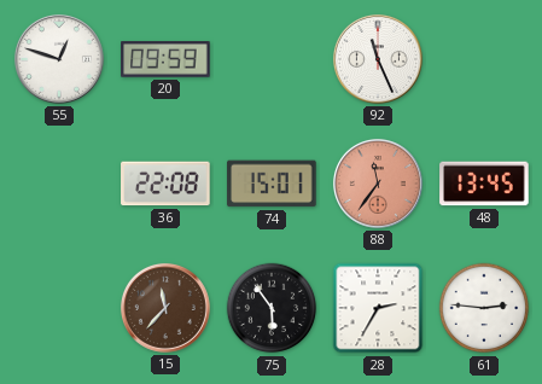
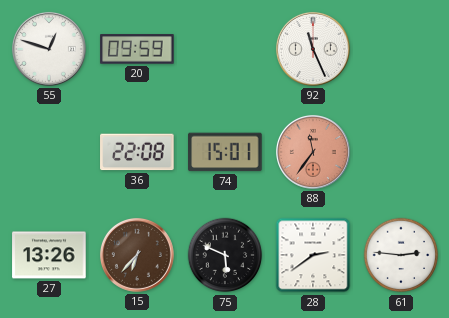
48: 13:45 -> none
27: none -> 13:26
15: 11:37 -> 6:37
75: 5:54 -> 5:49
28: 2:35 -> 2:39
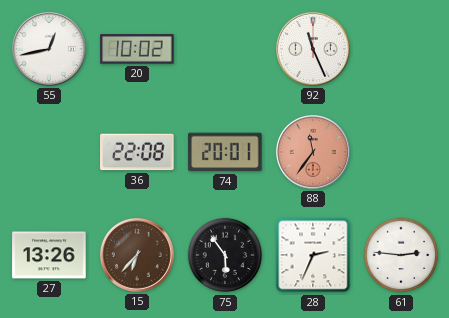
55: 12:48 -> 12:43
20: 09:59 -> 10:02
74: 15:01 -> 20:01
75: 5:49 -> 5:54
28: 2:39 -> 2:34
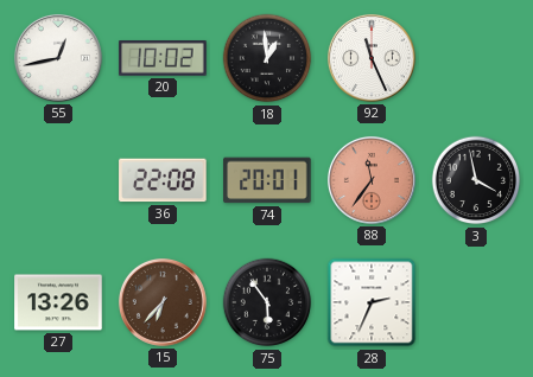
18: none -> 12:59
3: none -> 3:58
61: 2:46 -> none
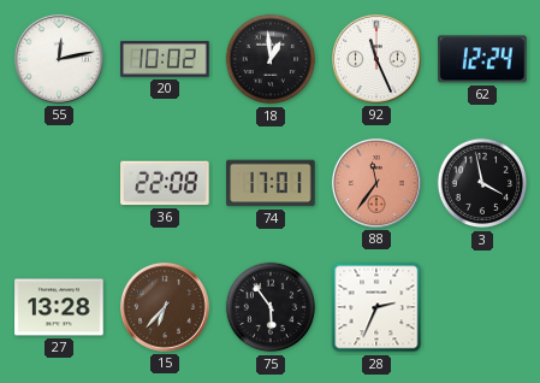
55: 12:43 -> 12:13
62: none -> 12:24
74: 20:01 -> 17:01
27: 13:26 -> 13:28
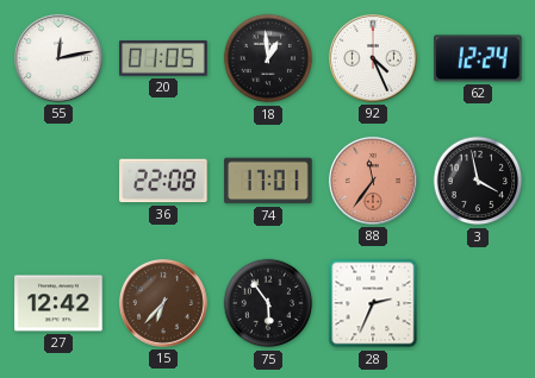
20: 10:02 -> 01:05
92: 11:26 -> 4:26
27: 13:28 -> 12:42
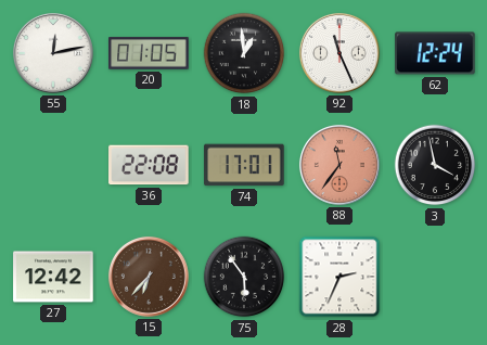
92: 4:26 -> 11:26
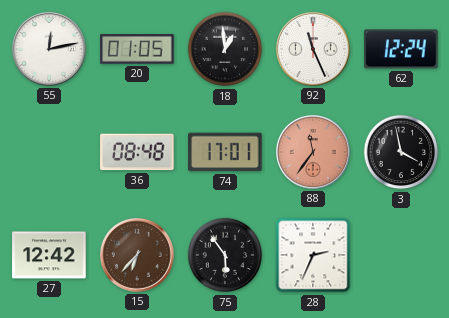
36: 22:08 -> 08:48
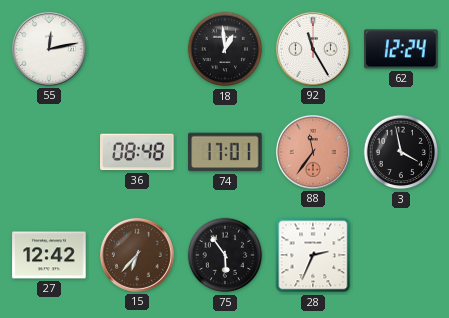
20: 01:05 -> none
92: 11:26 -> 11:25
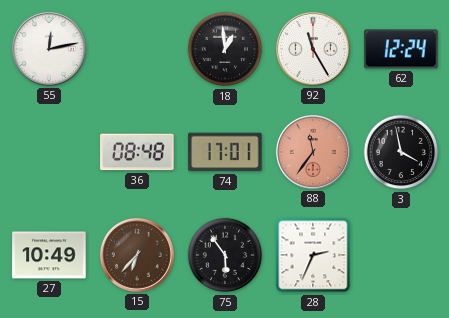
27: 12:42 -> 10:49
